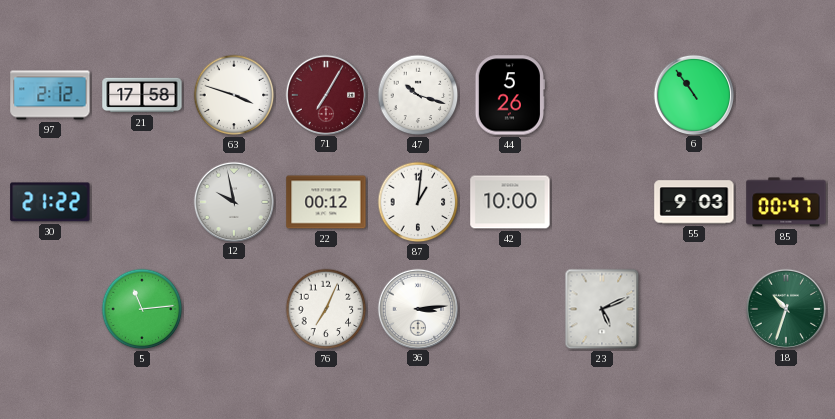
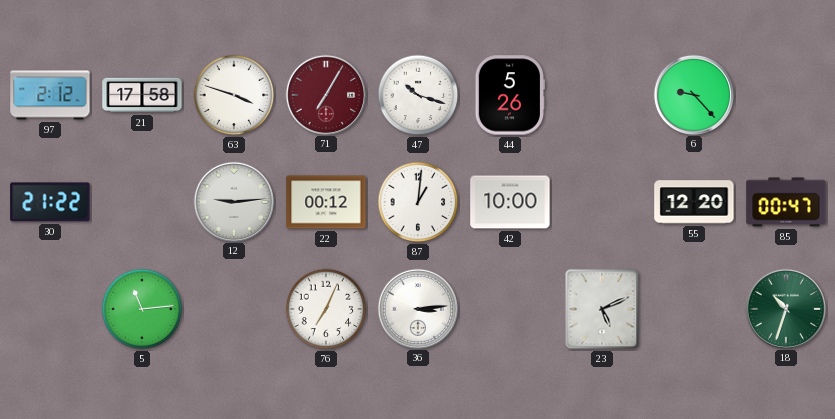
6: 10:54 -> 9:23
12: 9:58 -> 9:14
55: 9:03 -> 12:20
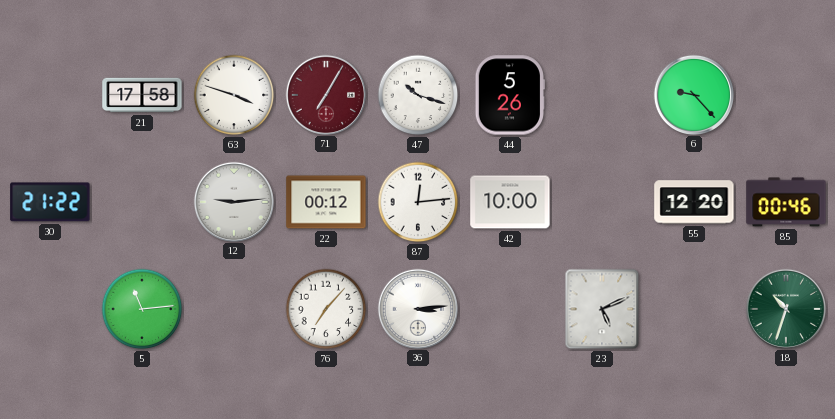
97: 2:12 -> none
87: 1:01 -> 12:14
85: 00:47 -> 00:46
76: 7:04 -> 7:07
